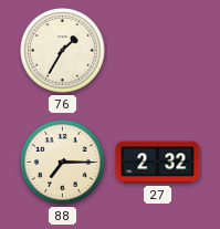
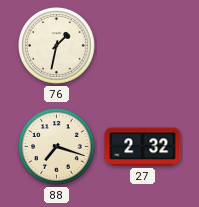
76: 1:35 -> 1:32
88: 7:15 -> 7:18
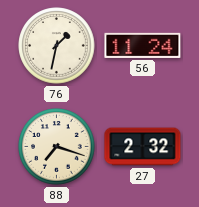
56: none -> 11:24
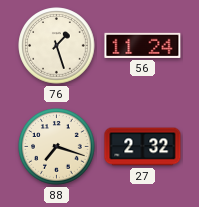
76: 1:32 -> 1:27
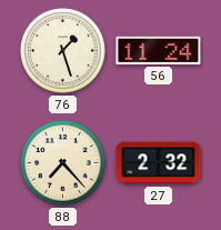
88: 7:18 -> 7:23
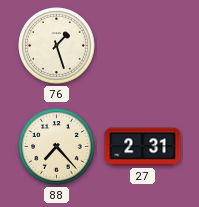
56: 11:24 -> none
27: 2:32 -> 2:31
